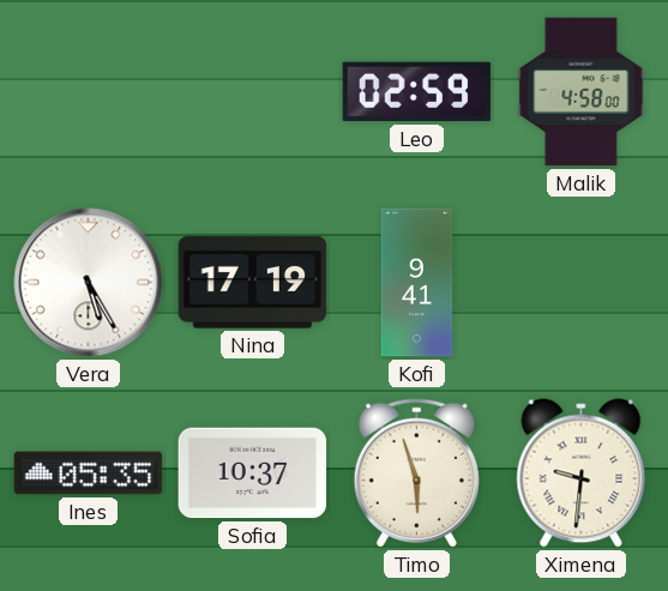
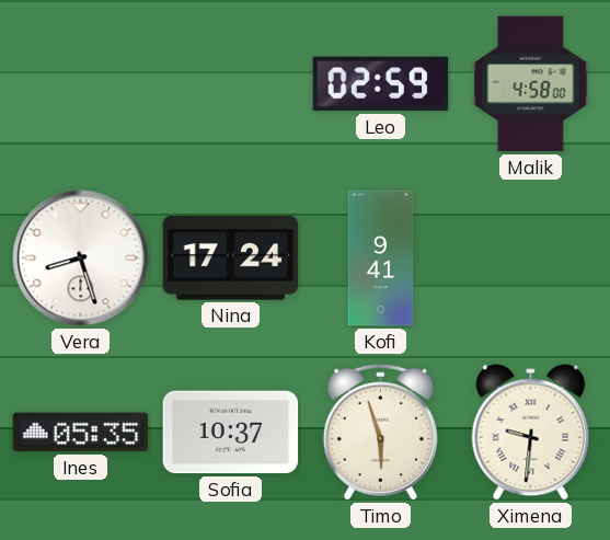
Vera: 5:25 -> 8:27
Nina: 17:19 -> 17:24
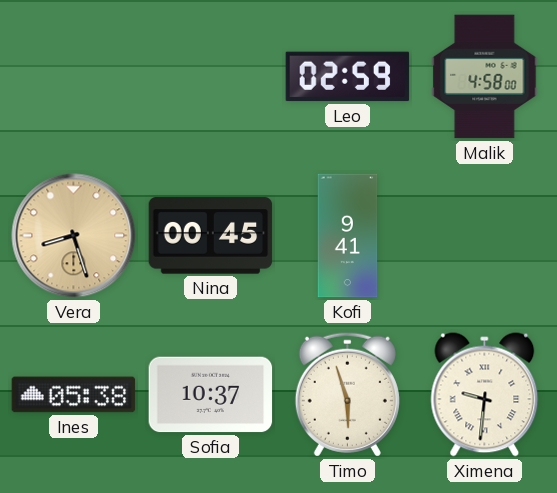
Vera dial: white -> champagne
Nina: 17:24 -> 00:45
Ines: 05:35 -> 05:38
